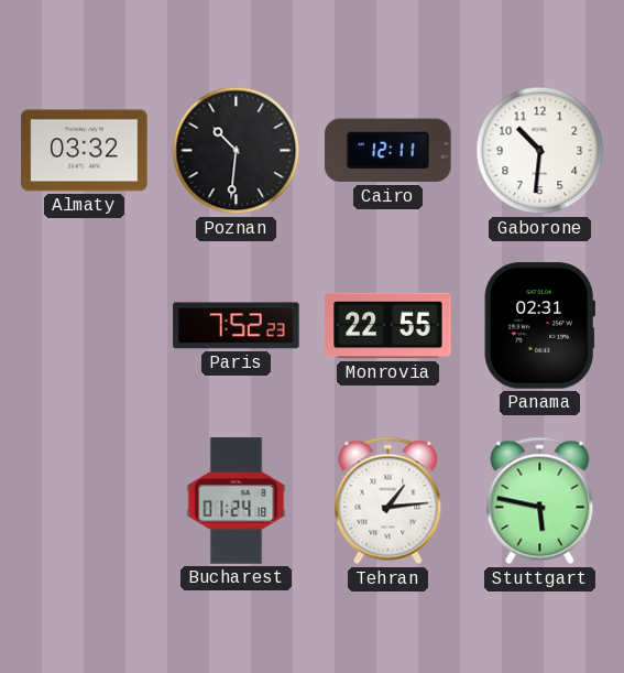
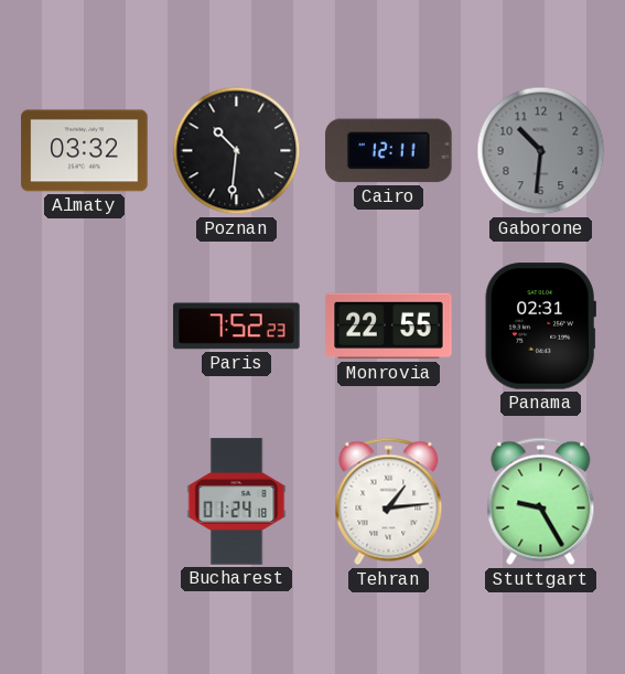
Gaborone dial: white -> grey
Stuttgart: 5:47 -> 9:25
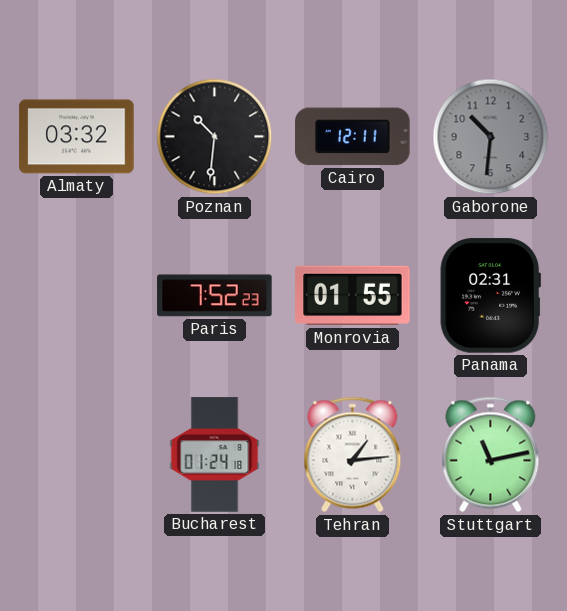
Monrovia: 22:55 -> 01:55
Stuttgart: 9:25 -> 11:13
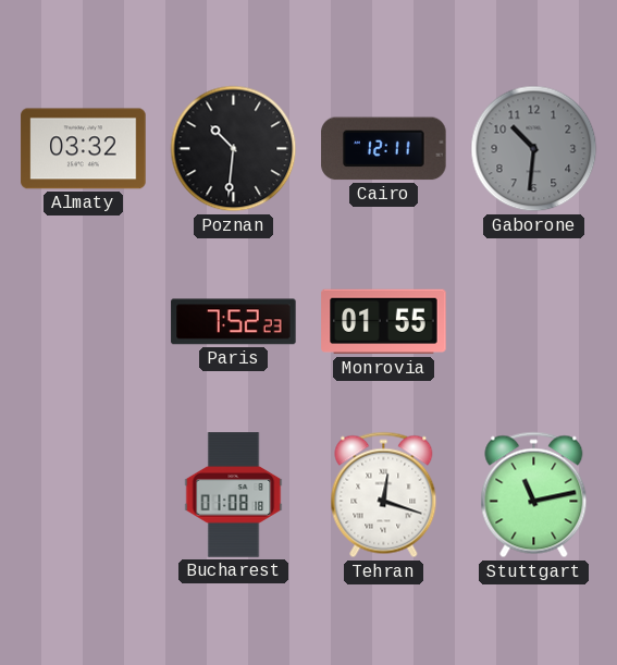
Panama: 02:31 -> none
Bucharest: 01:24 -> 01:08
Tehran: 1:14 -> 12:18
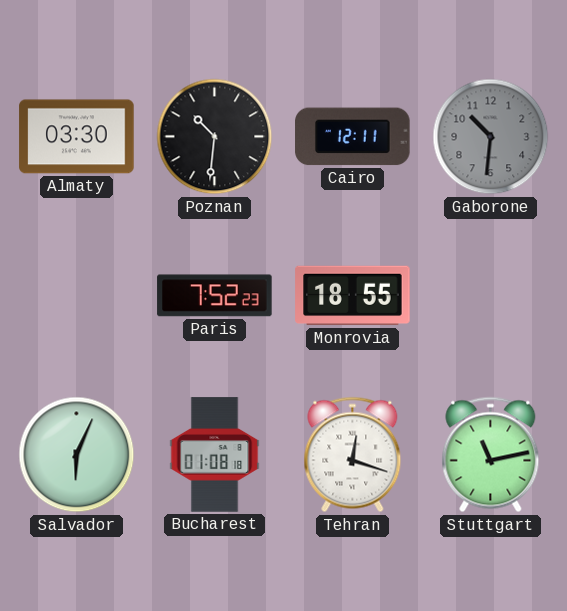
Almaty: 03:32 -> 03:30
Monrovia: 01:55 -> 18:55
Salvador: none -> 6:04
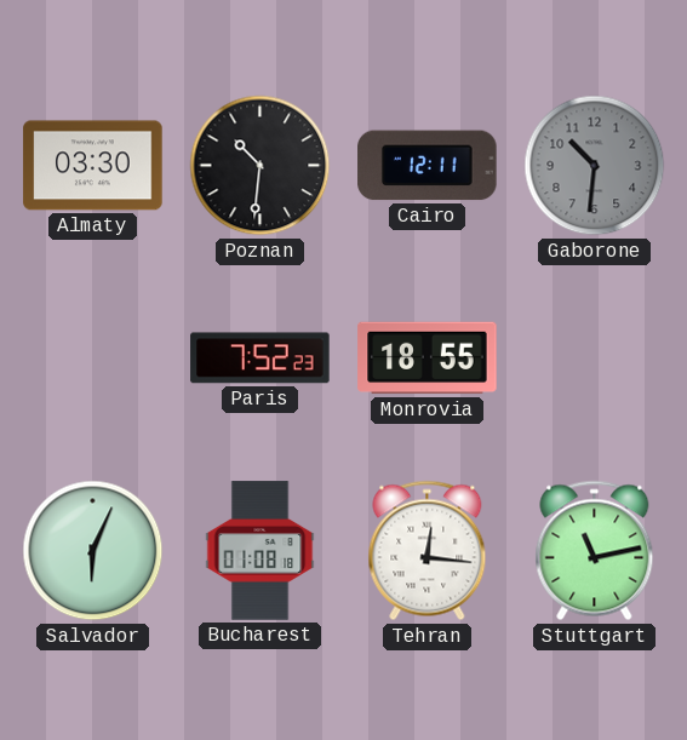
Tehran: 12:18 -> 12:16
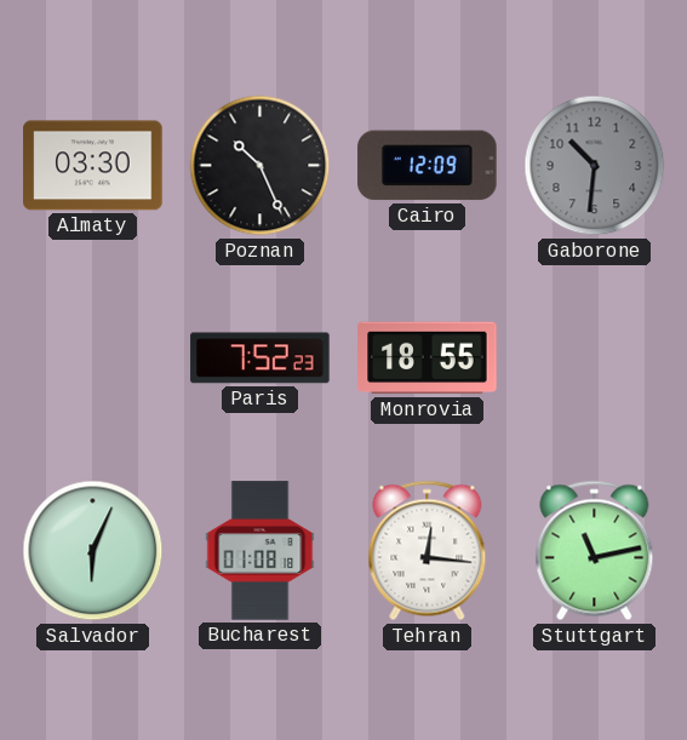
Poznan: 10:31 -> 10:26
Cairo: 12:11 -> 12:09
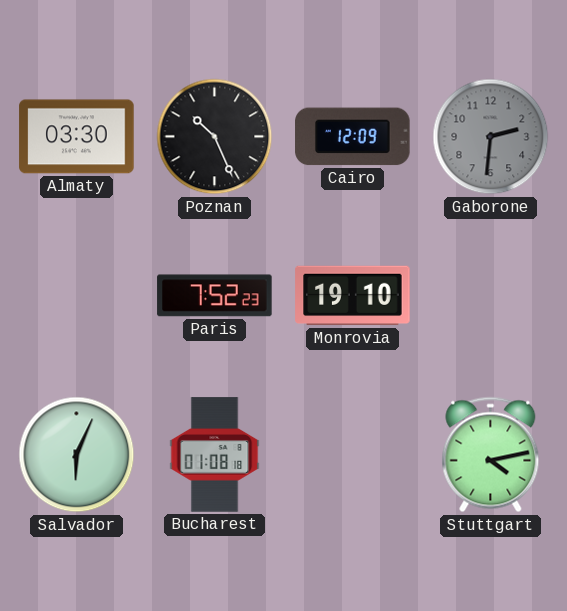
Gaborone: 10:31 -> 2:31
Monrovia: 18:55 -> 19:10
Tehran: 12:16 -> none
Stuttgart: 11:13 -> 4:13
